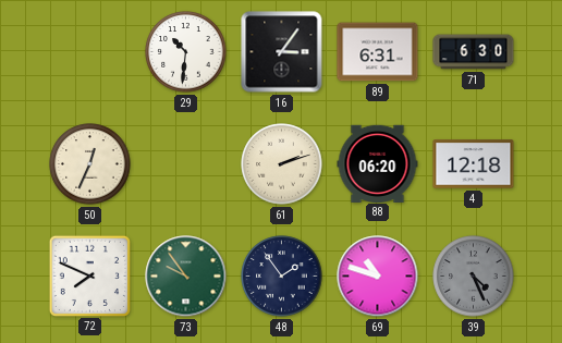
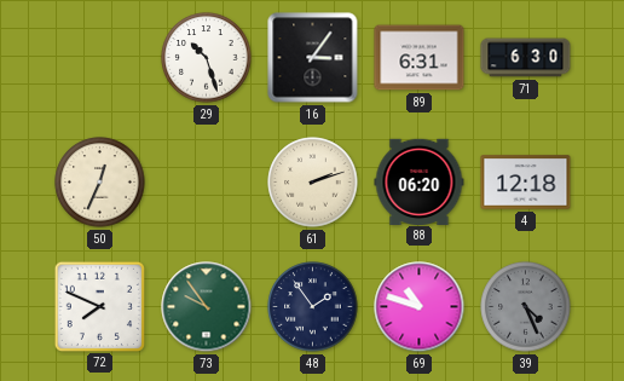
29: 10:31 -> 10:27
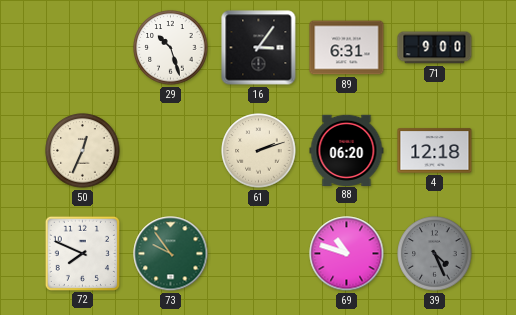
71: 6:30 -> 9:00
48: 1:54 -> none
